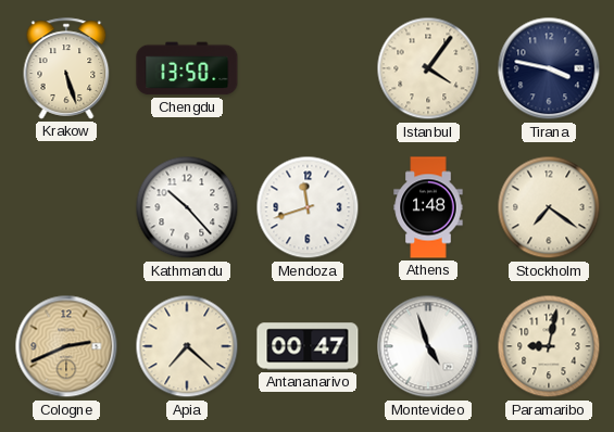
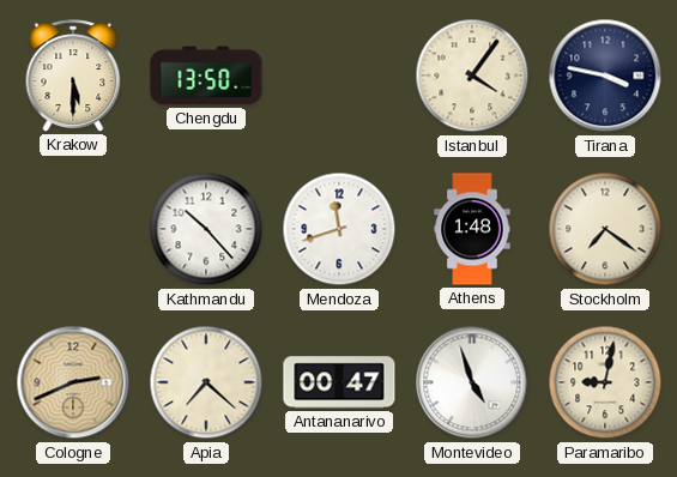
Krakow: 5:27 -> 5:30
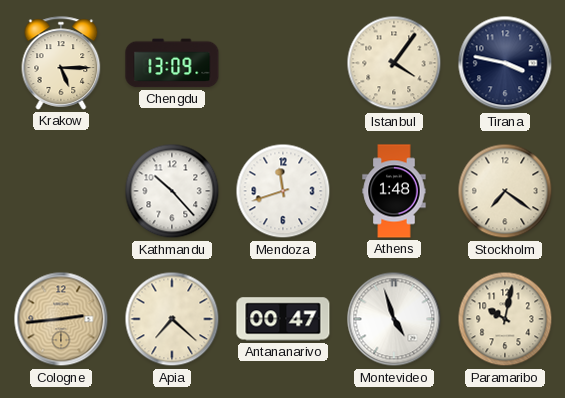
Krakow: 5:30 -> 5:15
Chengdu: 13:50 -> 13:09
Cologne: 2:41 -> 2:44
Paramaribo: 9:02 -> 10:02
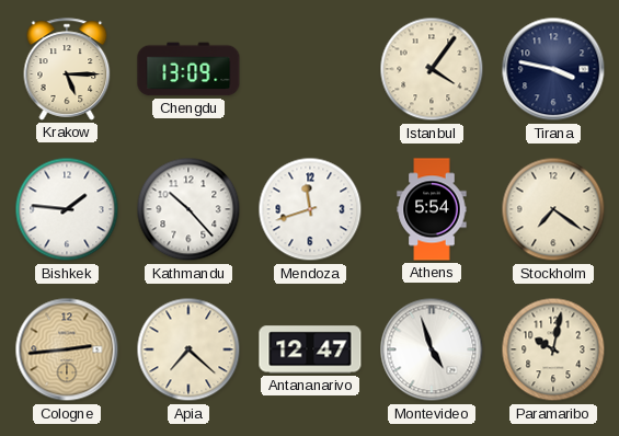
Bishkek: none -> 1:46
Athens: 1:48 -> 5:54
Antananarivo: 00:47 -> 12:47
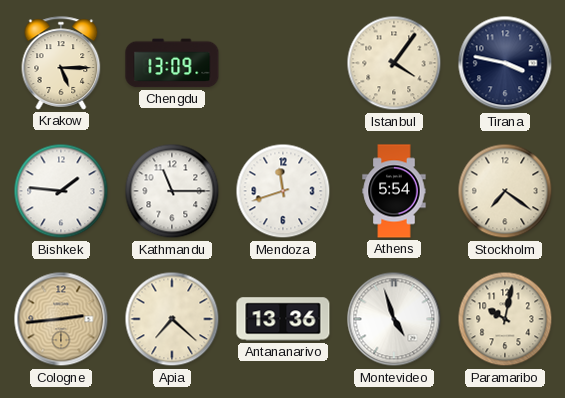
Kathmandu: 10:23 -> 11:15
Antananarivo: 12:47 -> 13:36
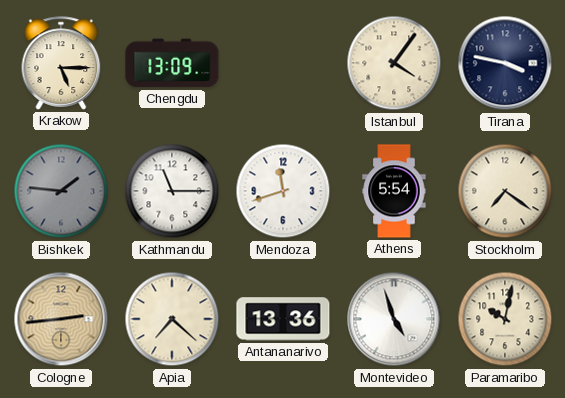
Bishkek dial: white -> grey
